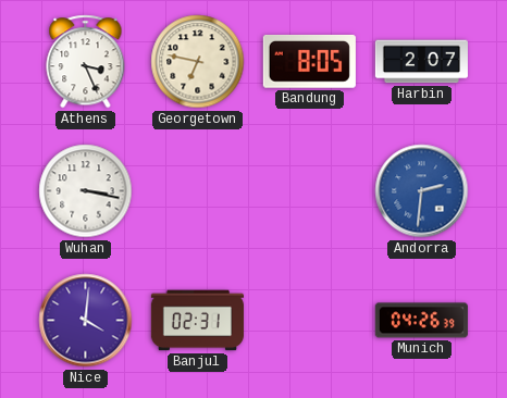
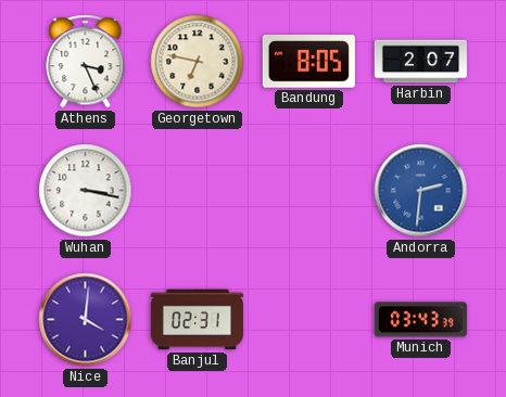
Munich: 04:26 -> 03:43
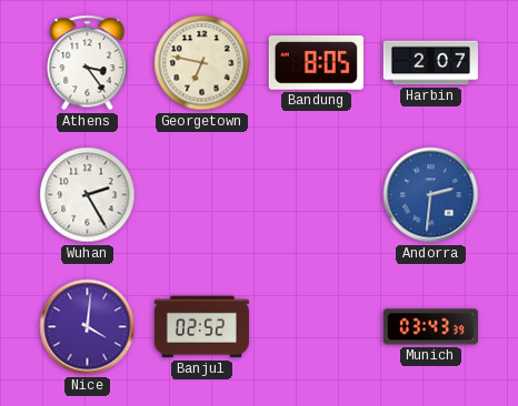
Athens: 3:26 -> 3:24
Wuhan: 3:17 -> 2:25
Banjul: 02:31 -> 02:52
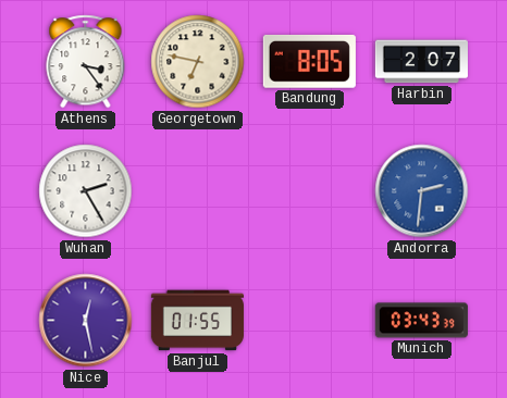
Nice: 4:01 -> 12:28
Banjul: 02:52 -> 01:55
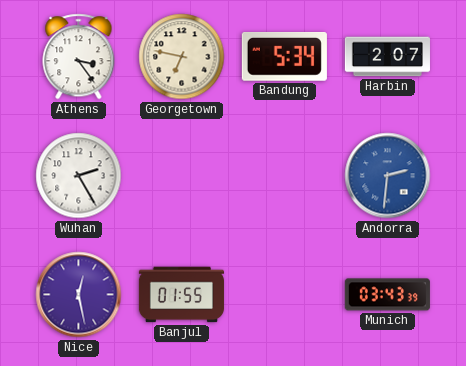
Bandung: 8:05 -> 5:34
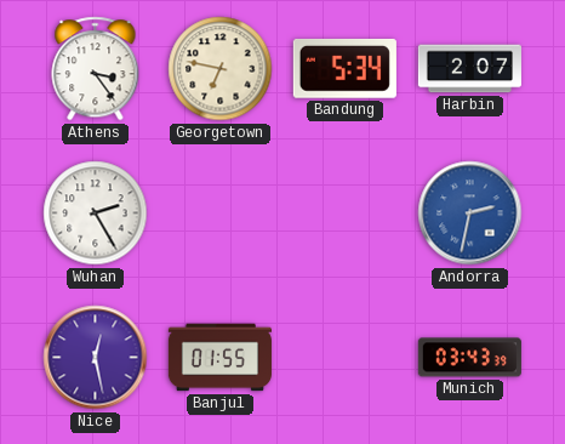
Andorra: 2:31 -> 2:32
